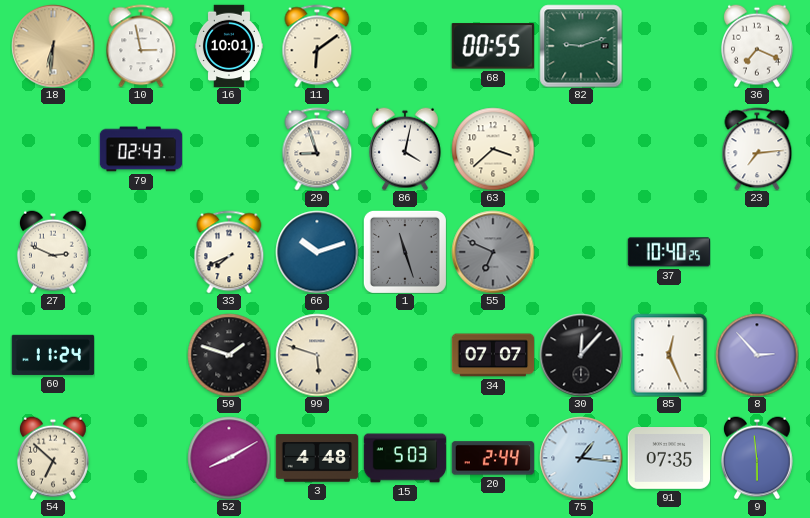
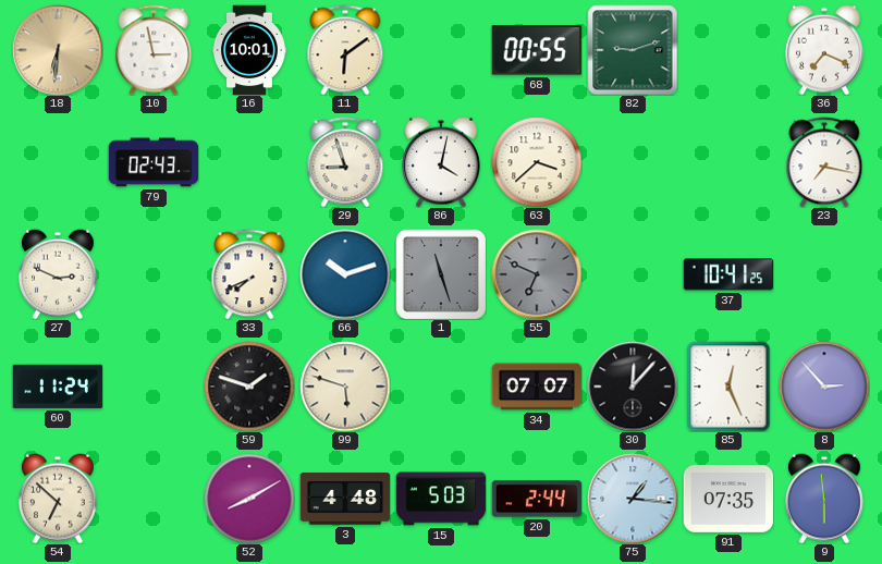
23: 7:14 -> 7:17
37: 10:40 -> 10:41
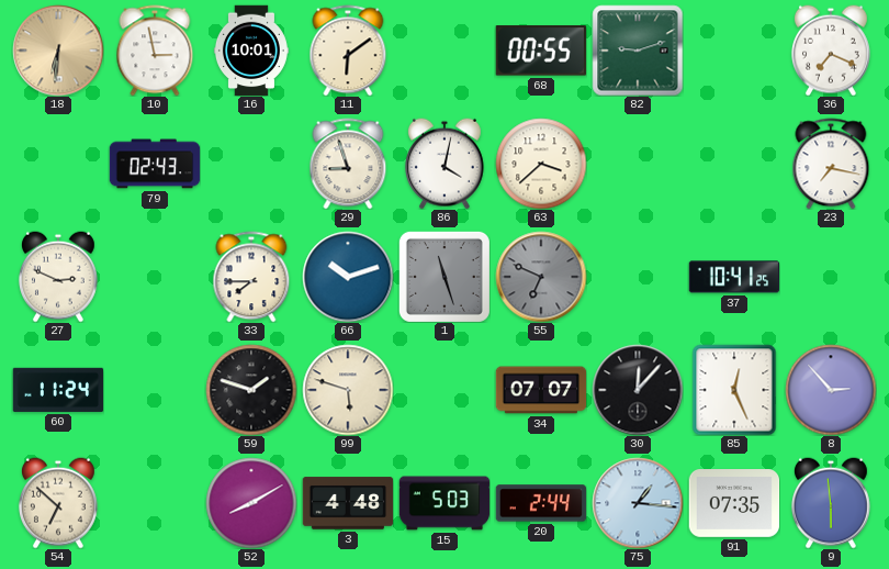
33: 7:41 -> 7:45
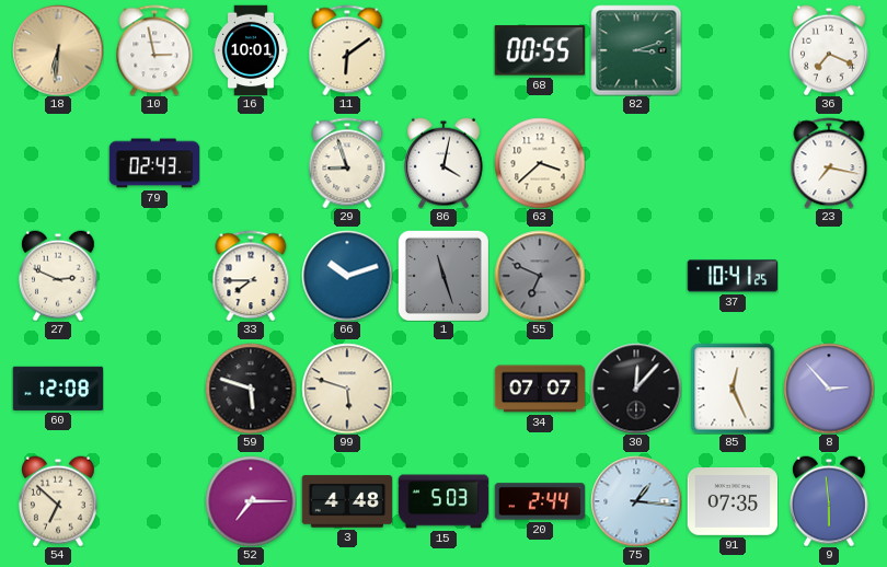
82: 9:12 -> 3:12
60: 11:24 -> 12:08
59: 1:48 -> 5:48
52: 8:10 -> 7:15
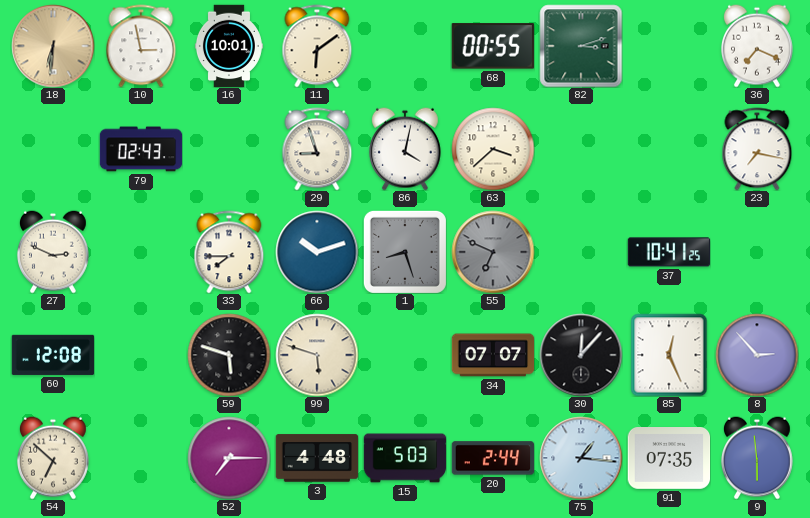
1: 11:27 -> 8:27
